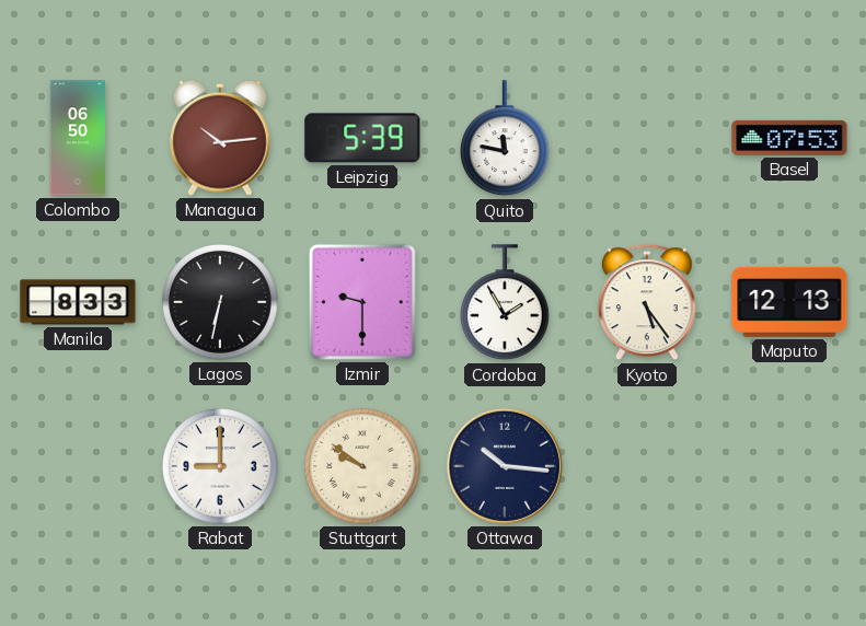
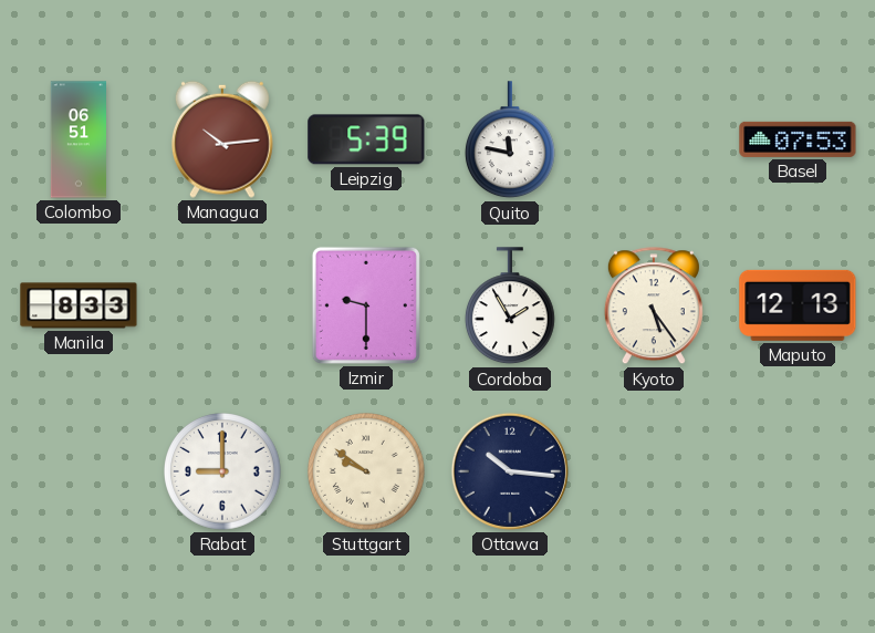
Colombo: 06:50 -> 06:51
Lagos: 6:32 -> none
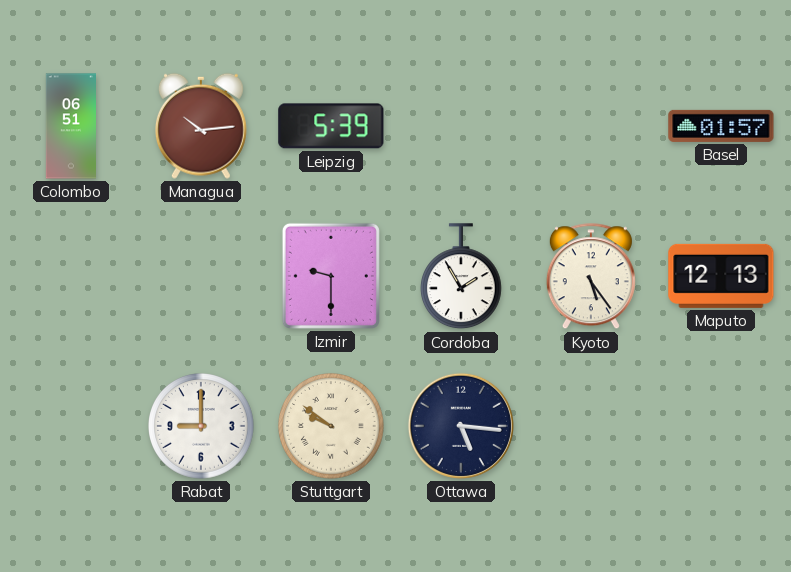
Quito: 11:47 -> none
Basel: 07:53 -> 01:57
Manila: 8:33 -> none
Ottawa: 10:16 -> 5:16
